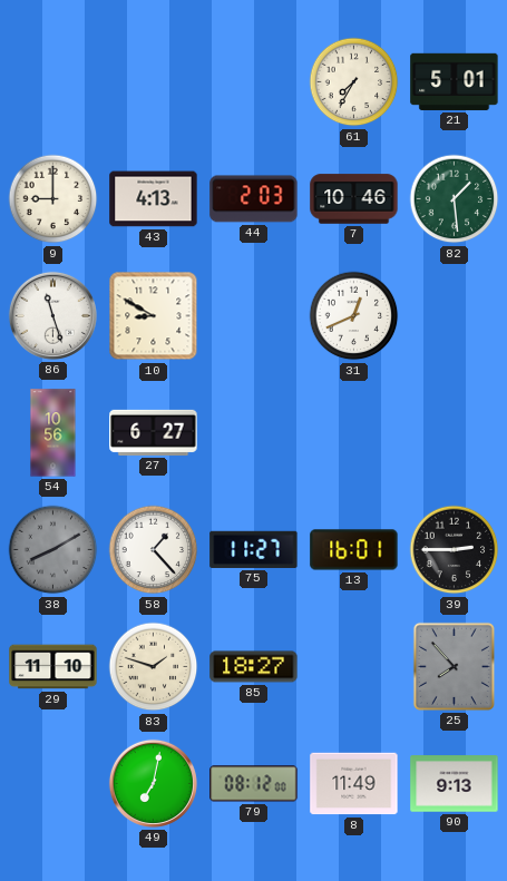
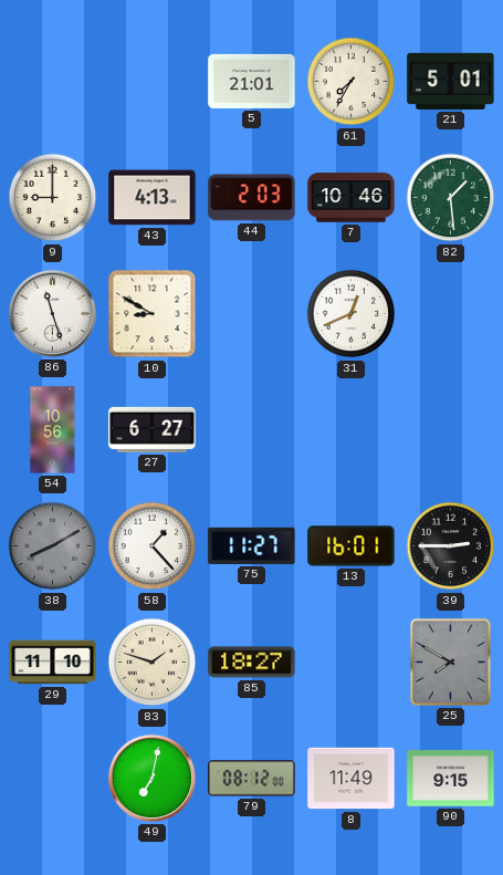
5: none -> 21:01
25: 7:53 -> 7:50
90: 9:13 -> 9:15
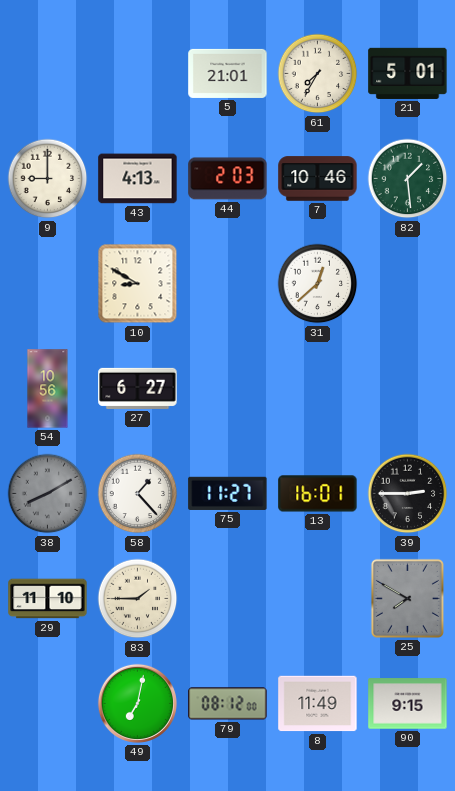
86: 11:27 -> none
31: 12:41 -> 12:38
83: 1:48 -> 1:45
85: 18:27 -> none
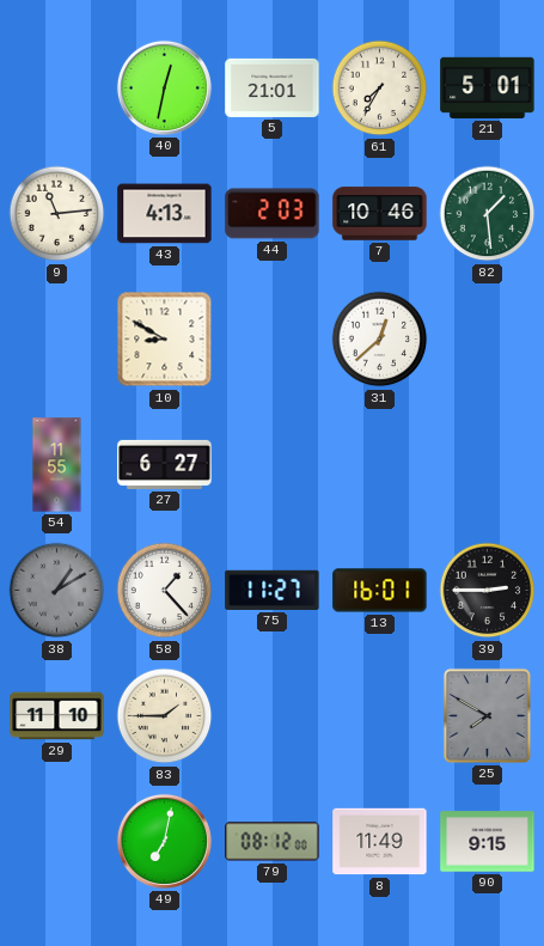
40: none -> 12:32
9: 9:00 -> 11:14
54: 10:56 -> 11:55
38: 8:10 -> 1:10
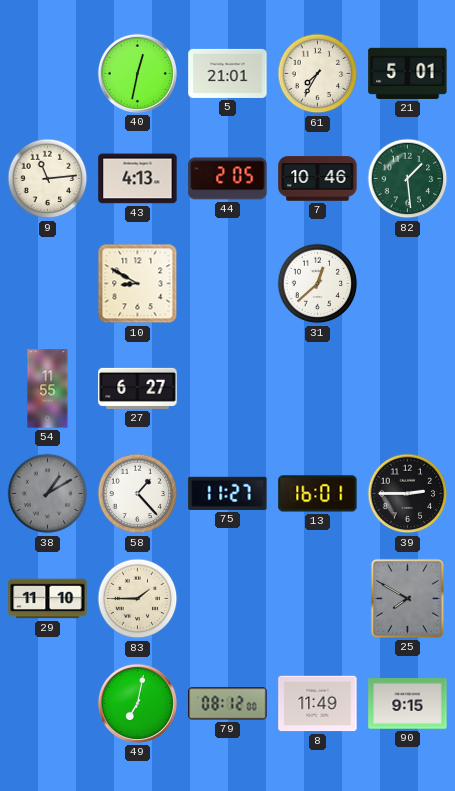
44: 2:03 -> 2:05
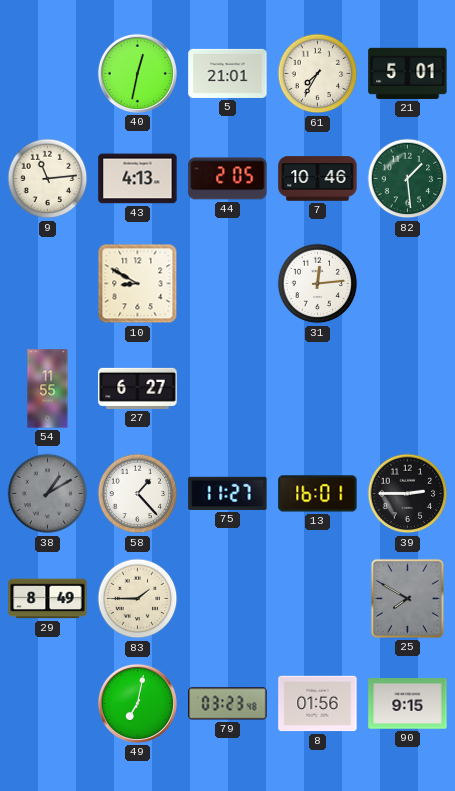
31: 12:38 -> 12:14
29: 11:10 -> 8:49
79: 08:12 -> 03:23
8: 11:49 -> 01:56
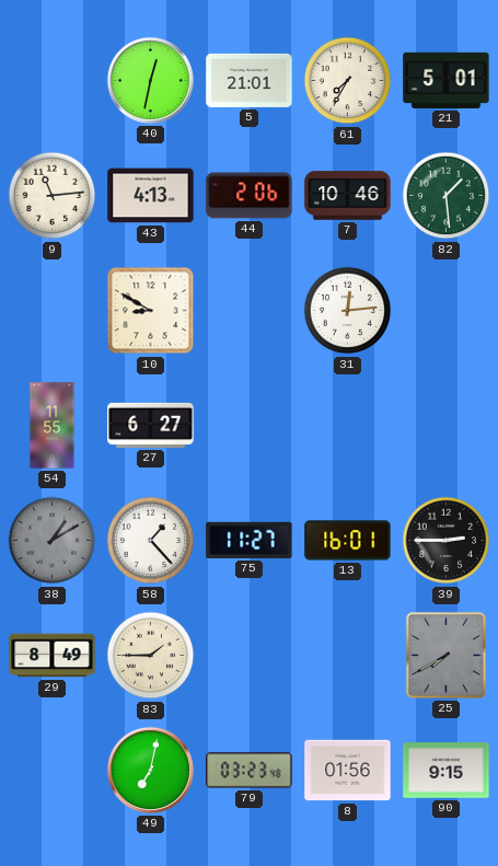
44: 2:05 -> 2:06
25: 7:50 -> 7:40
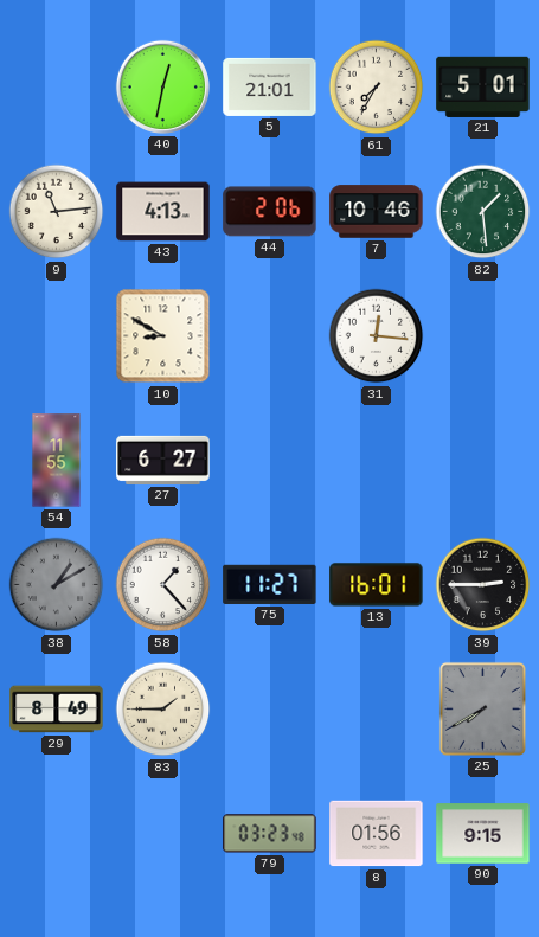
31: 12:14 -> 12:16
49: 7:02 -> none
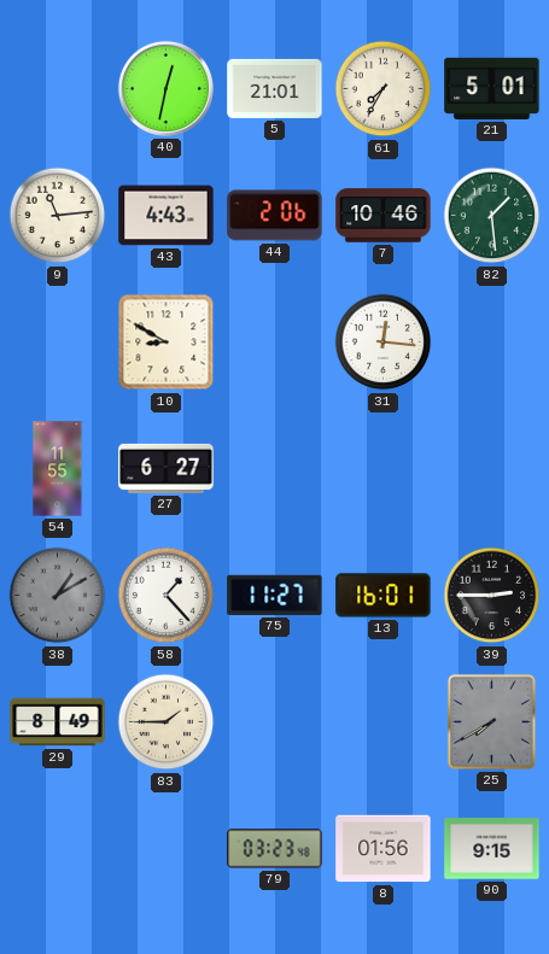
43: 4:13 -> 4:43
